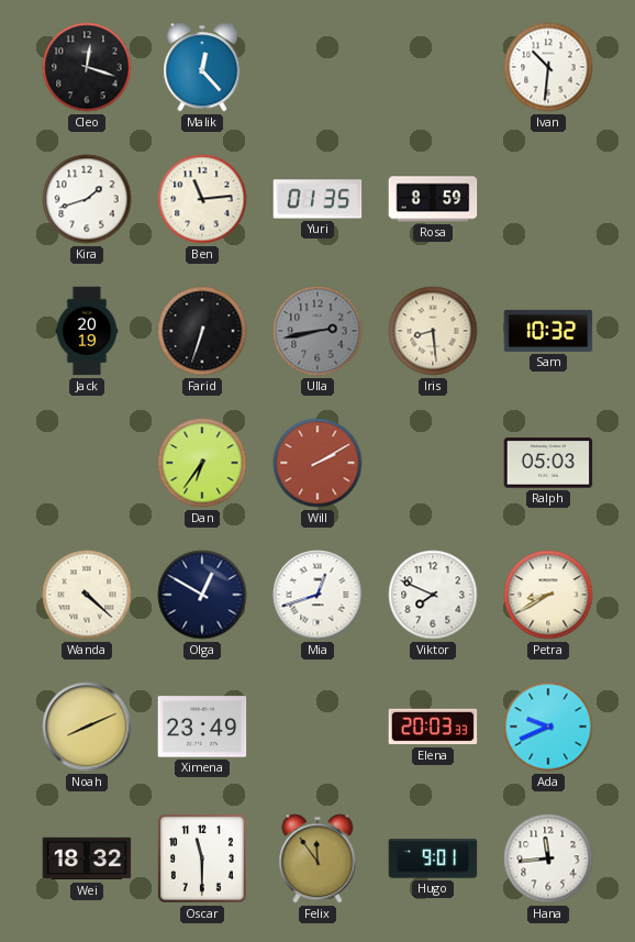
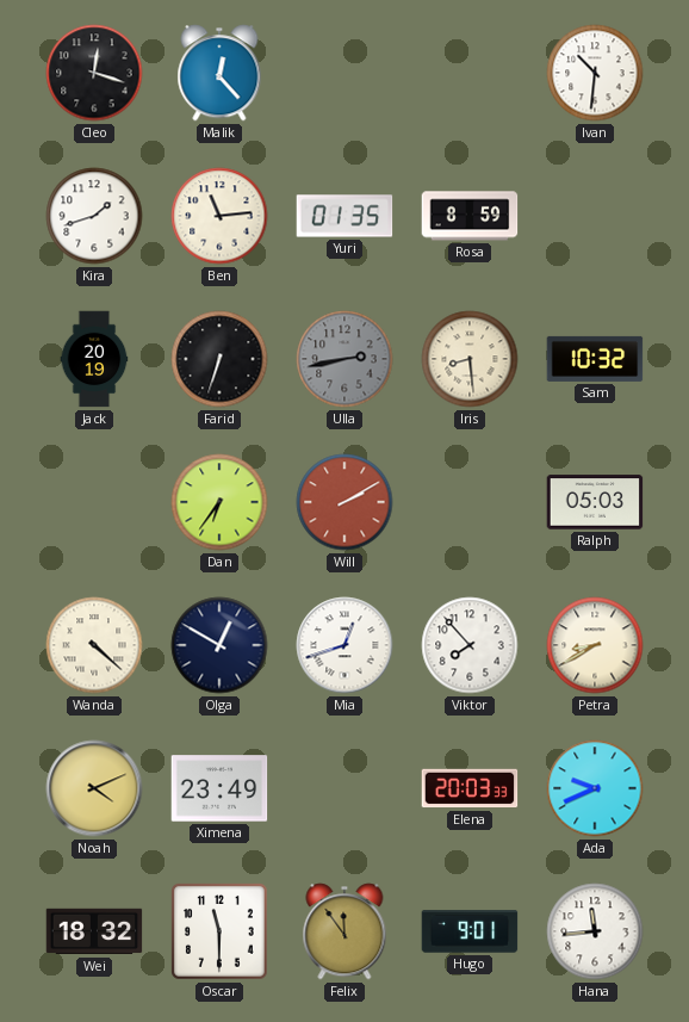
Viktor: 7:49 -> 7:53
Noah: 8:11 -> 4:11
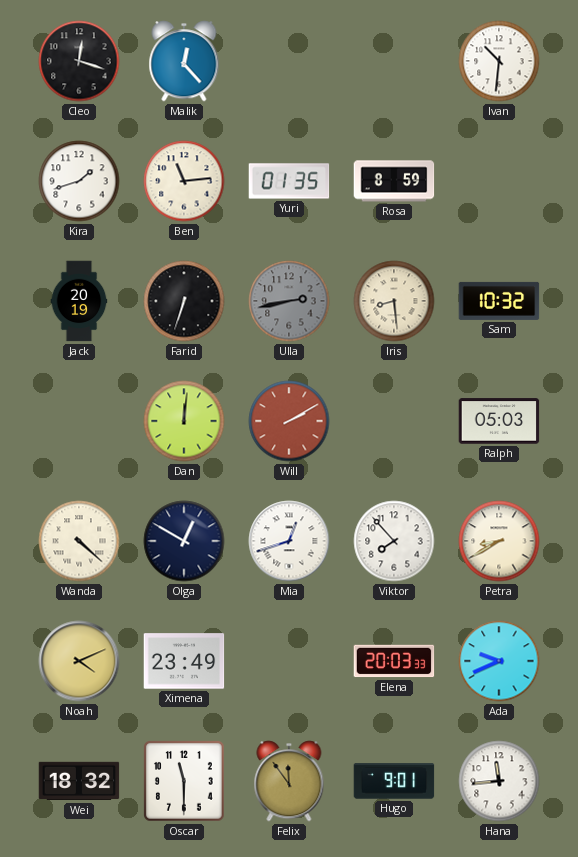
Dan: 6:36 -> 12:01
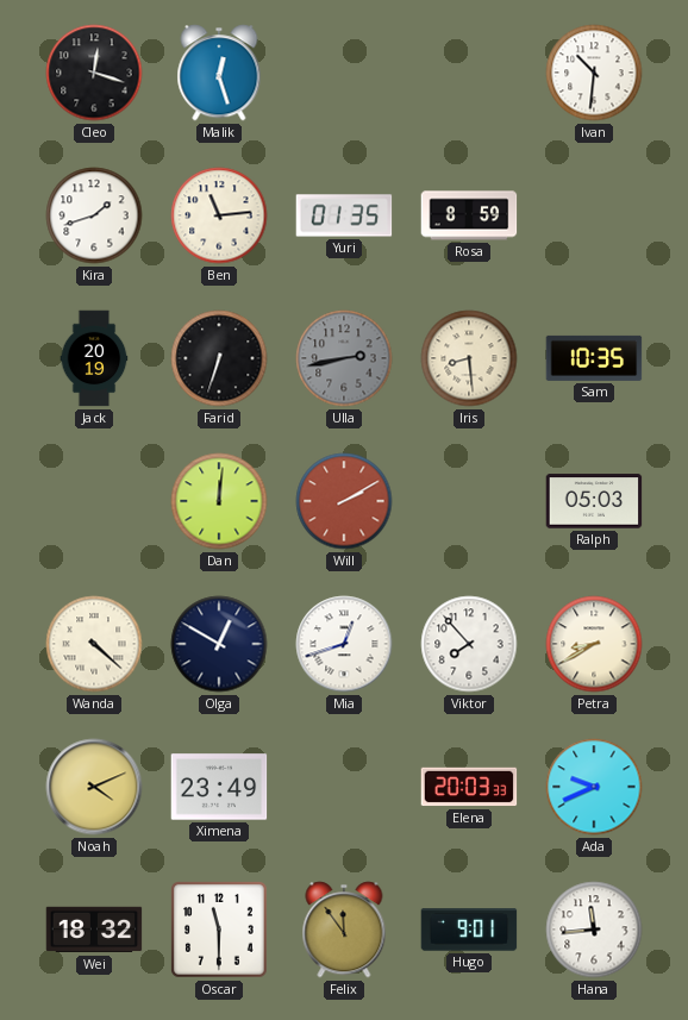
Malik: 12:23 -> 12:27
Sam: 10:32 -> 10:35
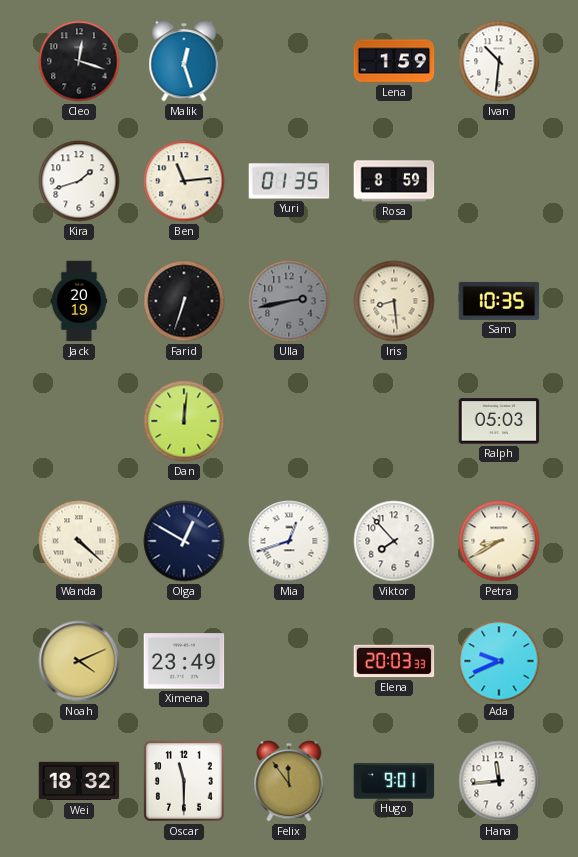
Lena: none -> 1:59
Will: 2:10 -> none
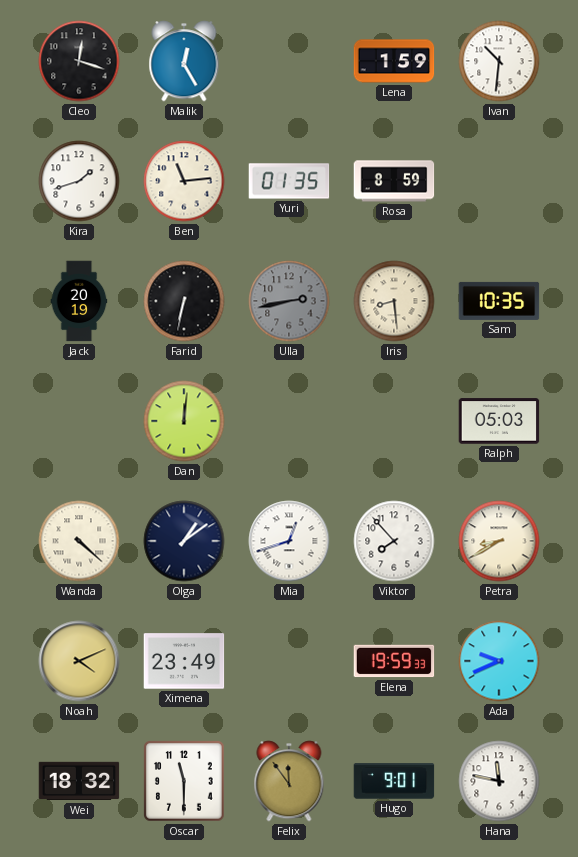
Malik: 12:27 -> 12:25
Farid: 6:33 -> 6:32
Olga: 12:50 -> 1:09
Elena: 20:03 -> 19:59
Hana: 11:44 -> 11:47
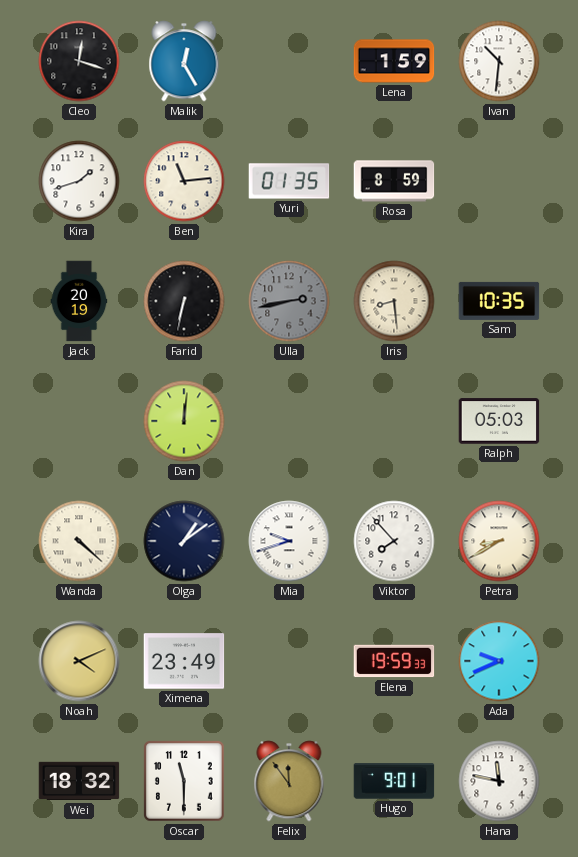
Mia: 12:42 -> 9:42
